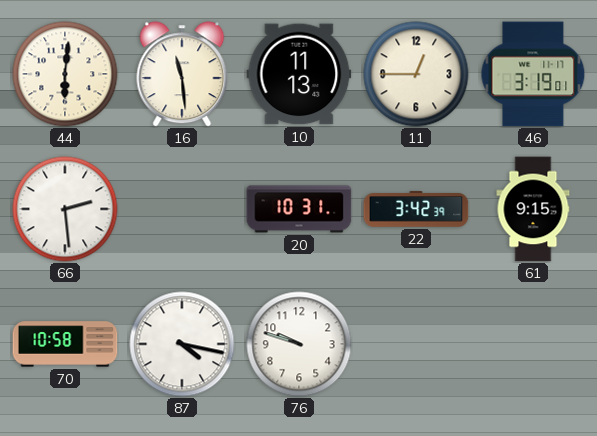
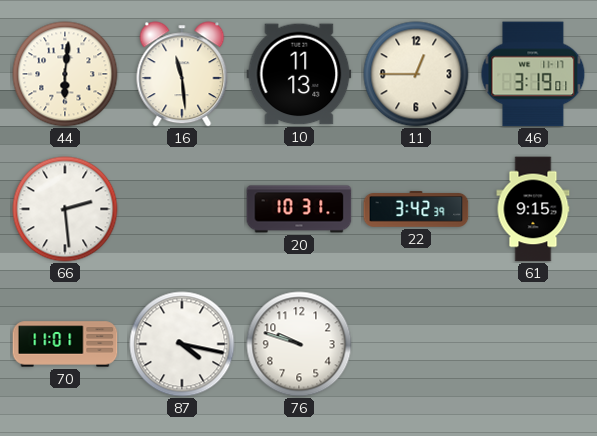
70: 10:58 -> 11:01
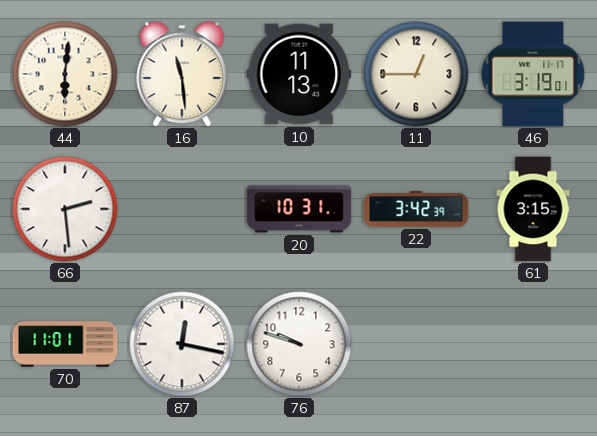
61: 9:15 -> 3:15
87: 4:17 -> 12:17
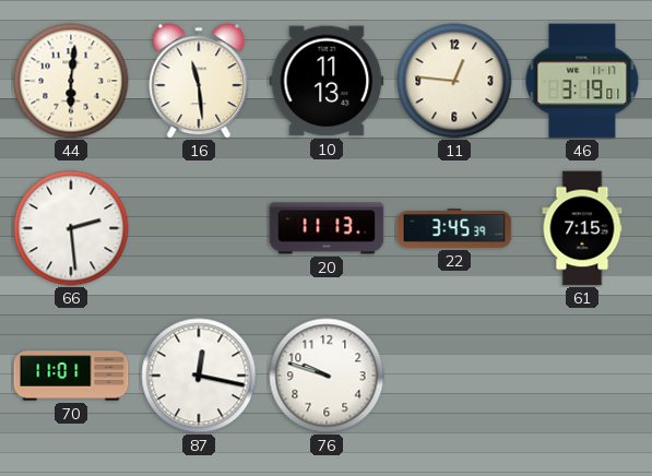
11: 12:45 -> 12:46
20: 10:31 -> 11:13
22: 3:42 -> 3:45
61: 3:15 -> 7:15
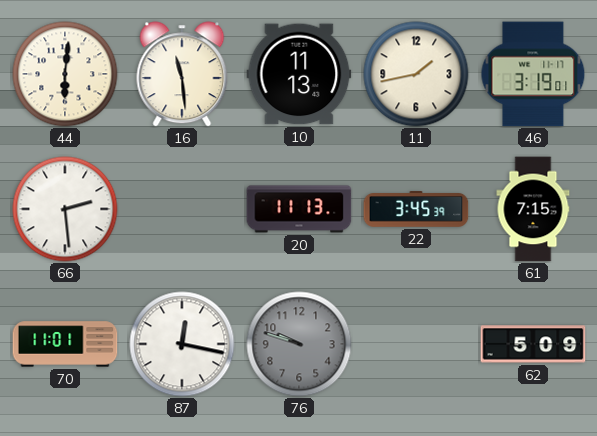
11: 12:46 -> 1:43
76 dial: white -> grey
62: none -> 5:09
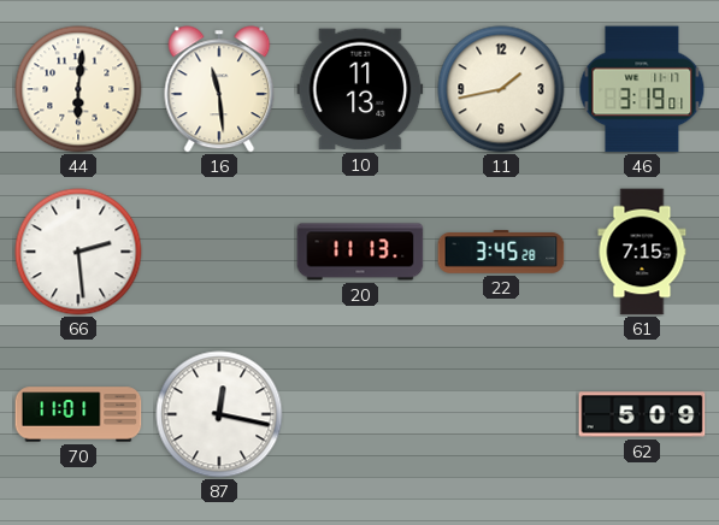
22: 3:45:39 -> 3:45:28
76: 9:48 -> none
